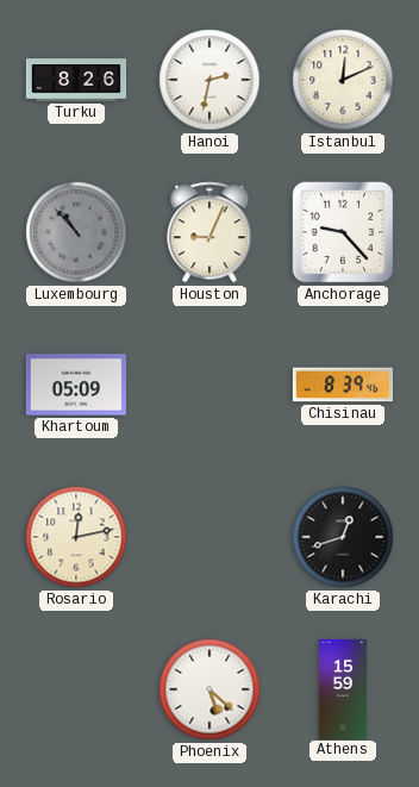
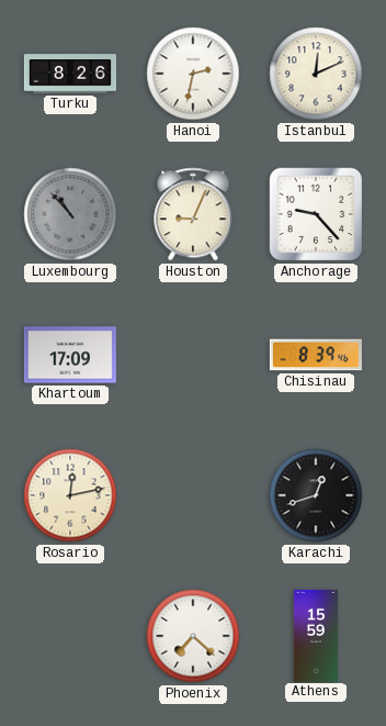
Khartoum: 05:09 -> 17:09
Phoenix: 5:22 -> 7:22
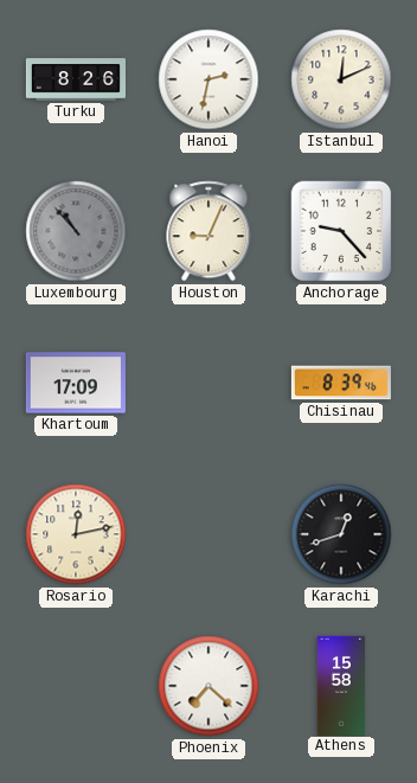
Athens: 15:59 -> 15:58
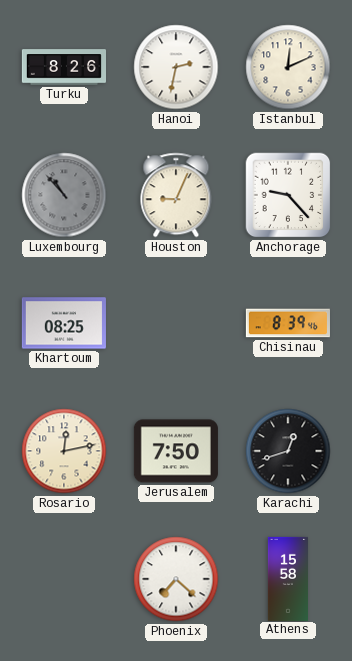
Khartoum: 17:09 -> 08:25
Jerusalem: none -> 7:50
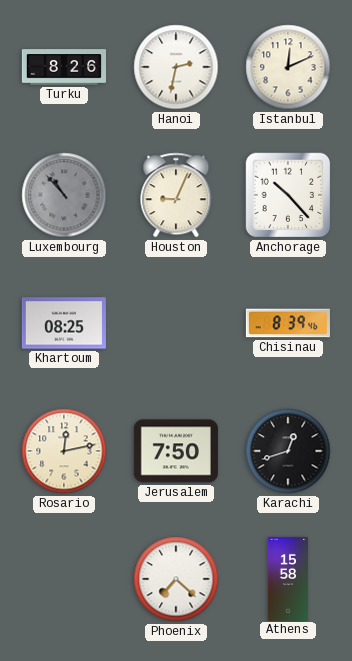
Anchorage: 9:23 -> 10:23
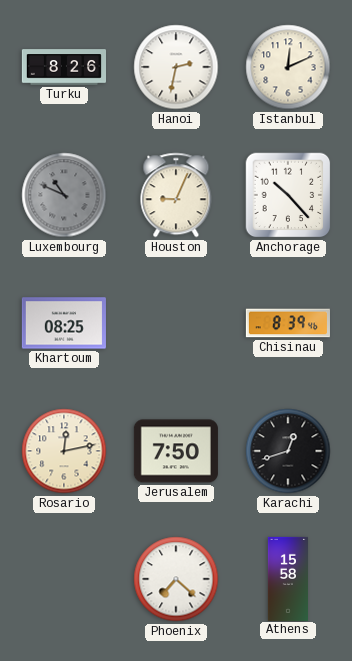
Luxembourg: 10:53 -> 10:49
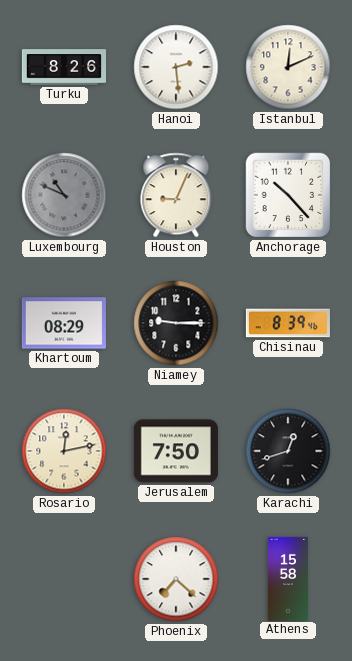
Hanoi: 2:32 -> 2:29
Khartoum: 08:25 -> 08:29
Niamey: none -> 9:15
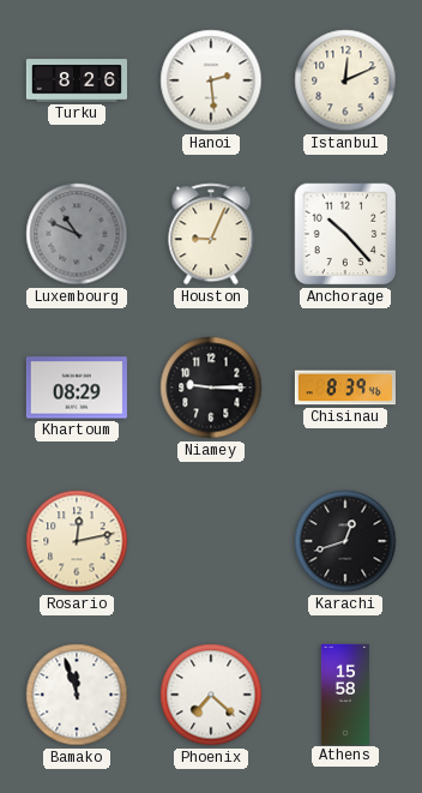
Jerusalem: 7:50 -> none
Bamako: none -> 11:57
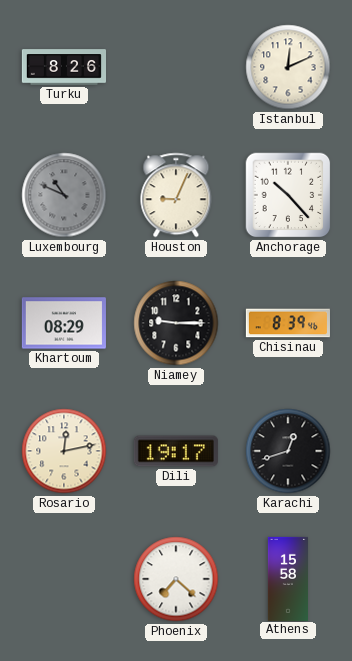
Hanoi: 2:29 -> none
Dili: none -> 19:17
Bamako: 11:57 -> none
